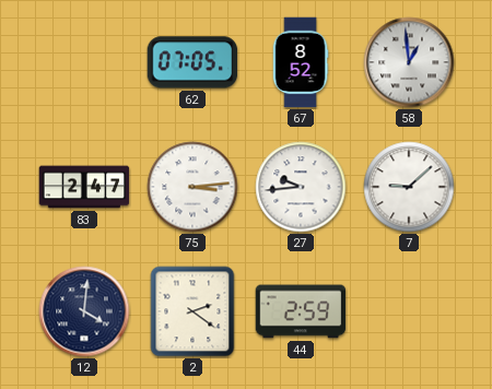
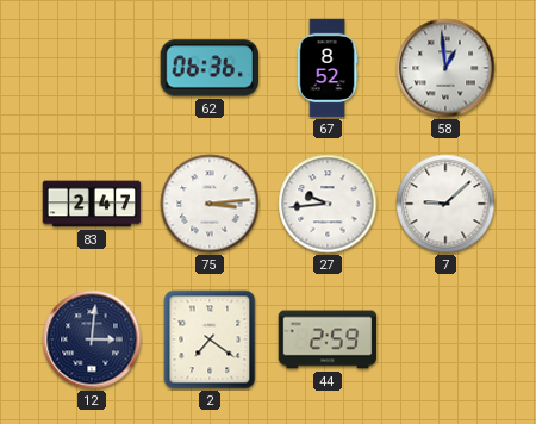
62: 07:05 -> 06:36
12: 4:01 -> 3:01
2: 2:21 -> 7:21
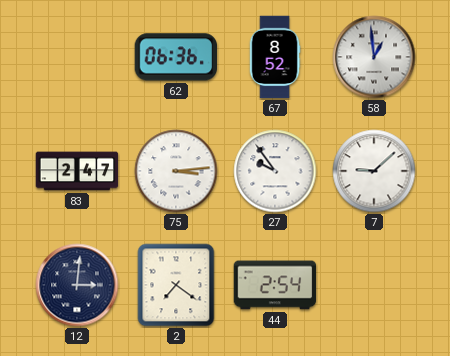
27: 9:44 -> 9:54
44: 2:59 -> 2:54
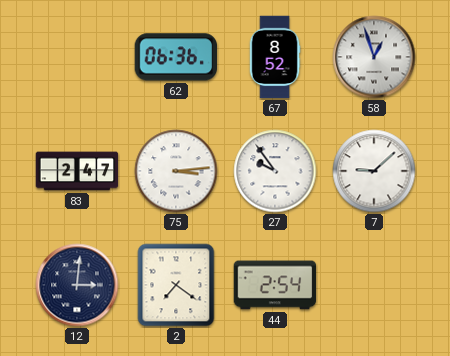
58: 12:59 -> 12:57
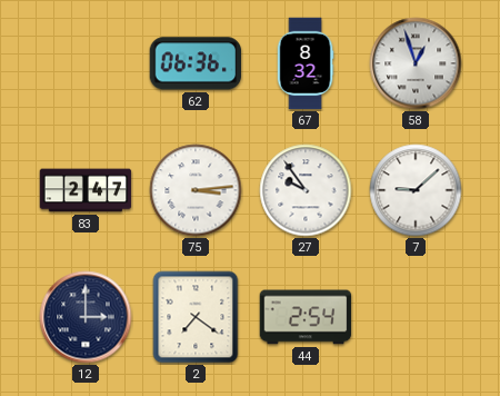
67: 8:52 -> 8:32
12: 3:01 -> 3:00
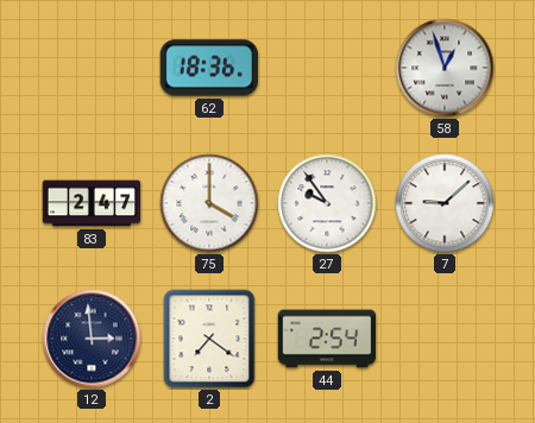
62: 06:36 -> 18:36
67: 8:32 -> none
75: 3:14 -> 4:00
12: 3:00 -> 2:59
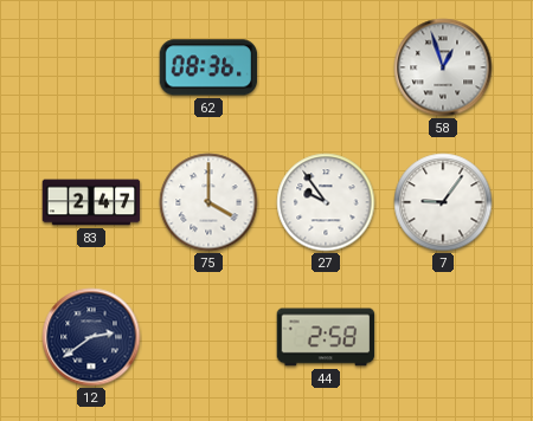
62: 18:36 -> 08:36
7: 9:08 -> 9:06
12: 2:59 -> 2:39
2: 7:21 -> none
44: 2:54 -> 2:58
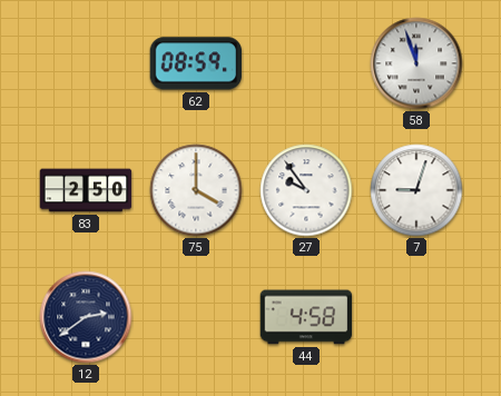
62: 08:36 -> 08:59
58: 12:57 -> 11:57
83: 2:47 -> 2:50
7: 9:06 -> 9:03
44: 2:58 -> 4:58
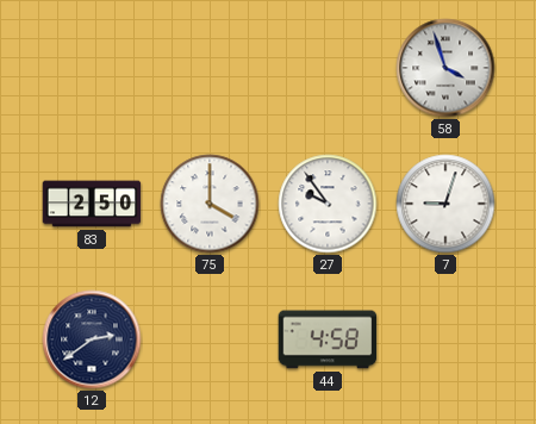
62: 08:59 -> none
58: 11:57 -> 3:57
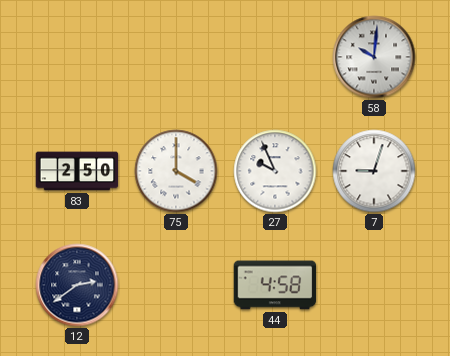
58: 3:57 -> 10:01
27: 9:54 -> 9:56
